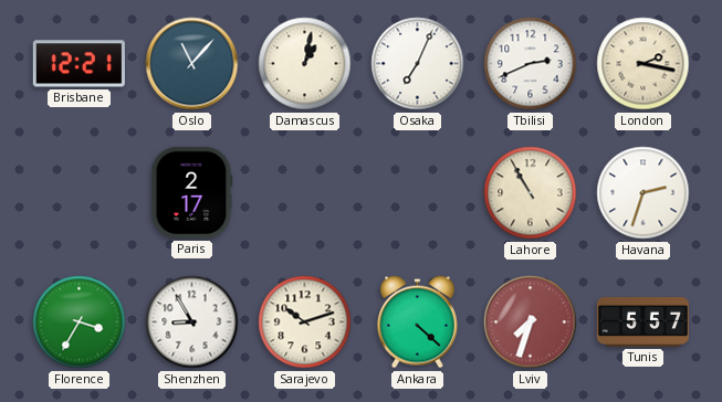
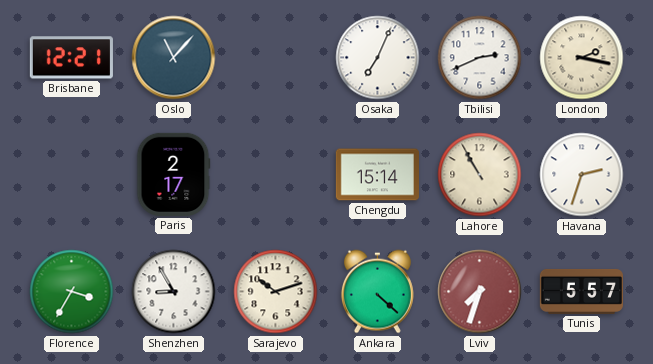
Damascus: 1:02 -> none
Chengdu: none -> 15:14
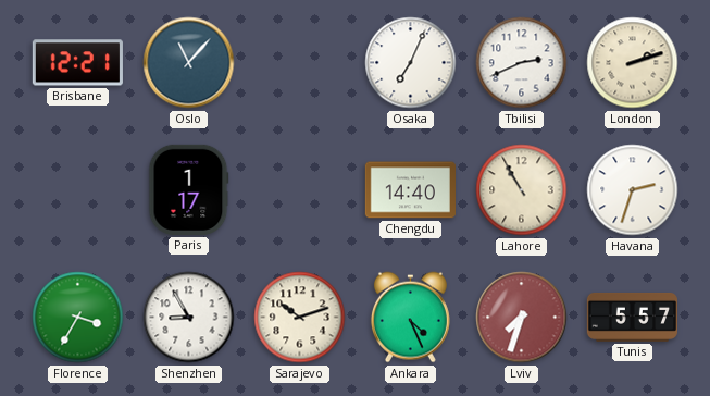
London: 2:17 -> 2:12
Paris: 2:17 -> 1:17
Chengdu: 15:14 -> 14:40
Ankara: 4:22 -> 4:26
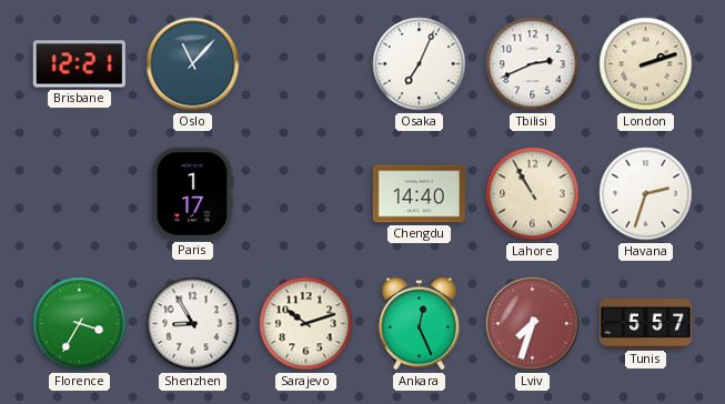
Ankara: 4:26 -> 12:26
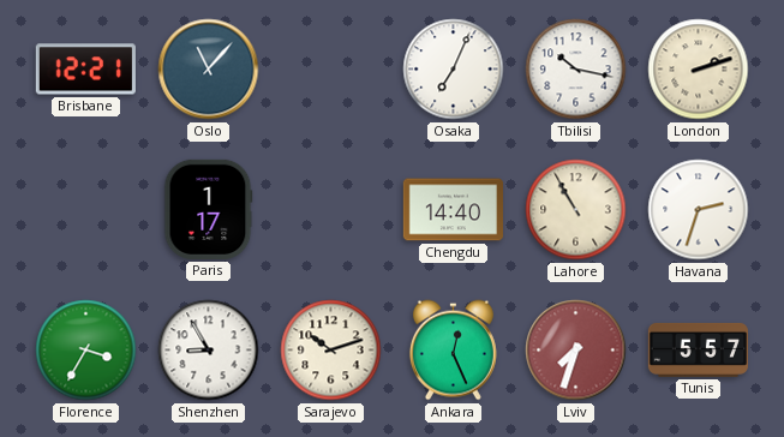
Tbilisi: 2:41 -> 10:17
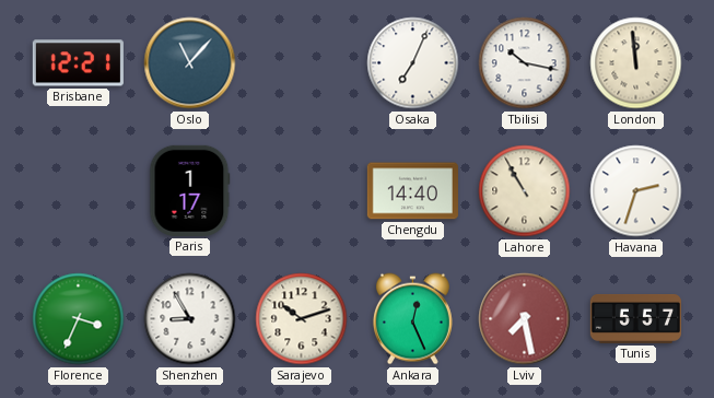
London: 2:12 -> 11:59
Florence: 3:35 -> 3:34
Lviv: 7:33 -> 7:28
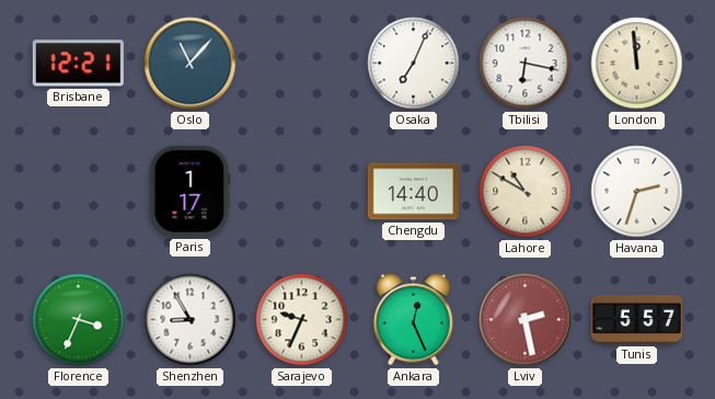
Tbilisi: 10:17 -> 6:17
Lahore: 10:55 -> 10:50
Sarajevo: 10:12 -> 9:34
Lviv: 7:28 -> 2:28
